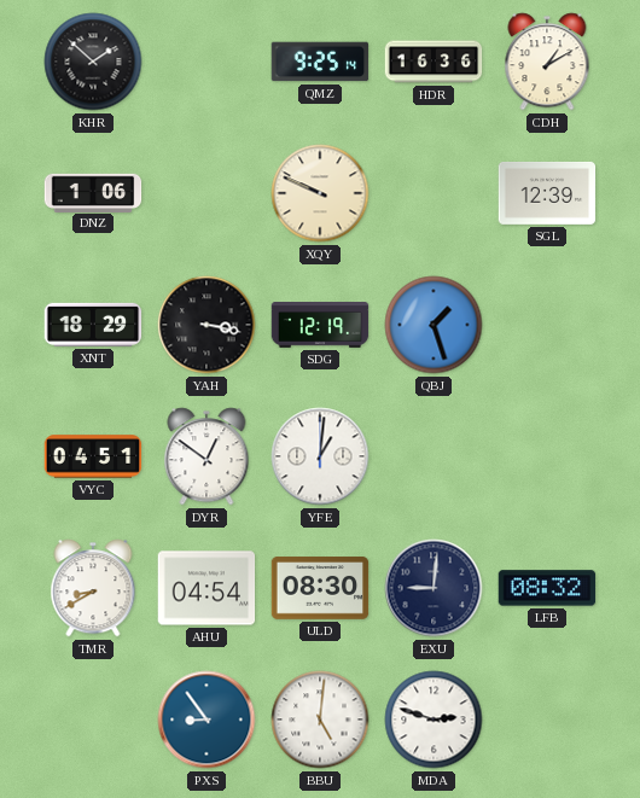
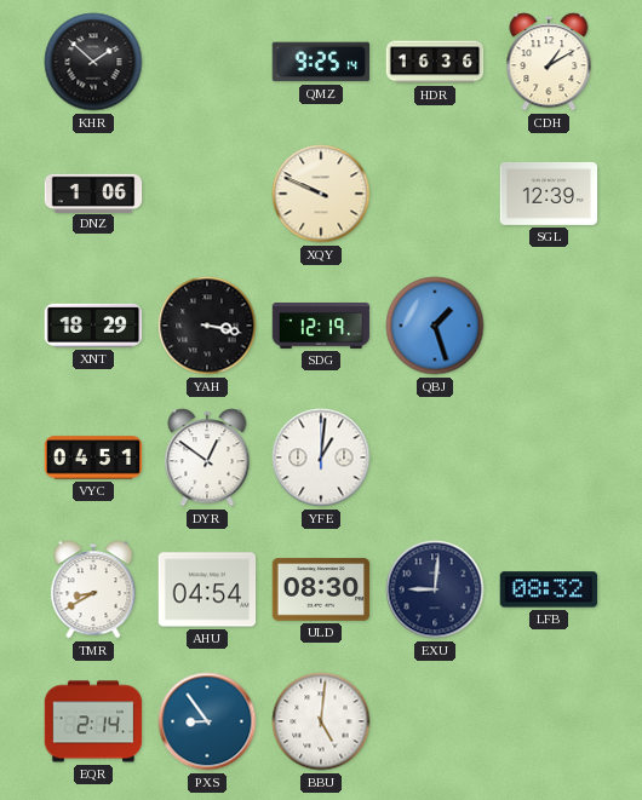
EQR: none -> 2:14
MDA: 2:48 -> none
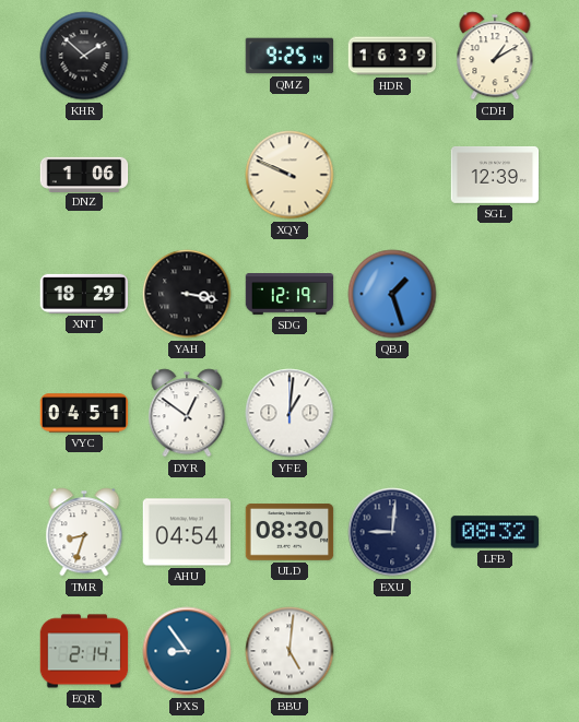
HDR: 16:36 -> 16:39
TMR: 8:40 -> 8:33
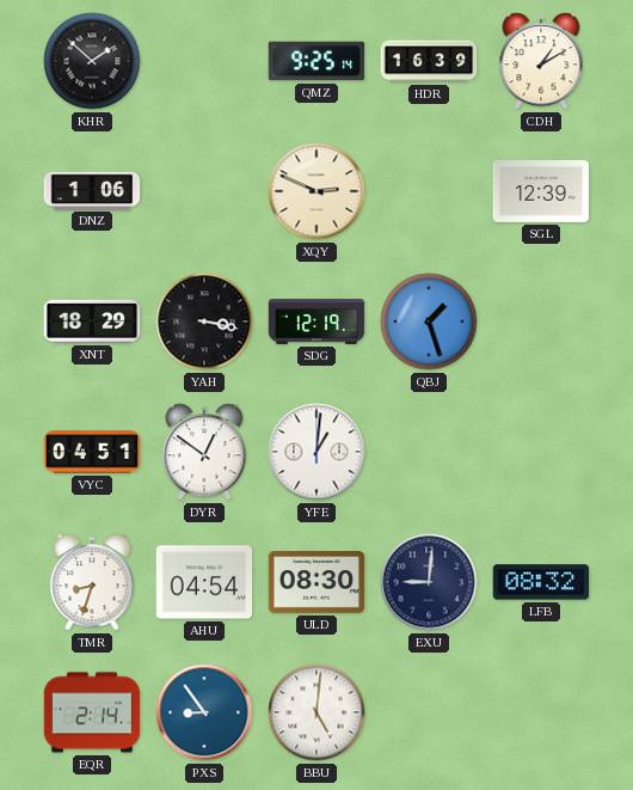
XQY: 9:49 -> 2:49
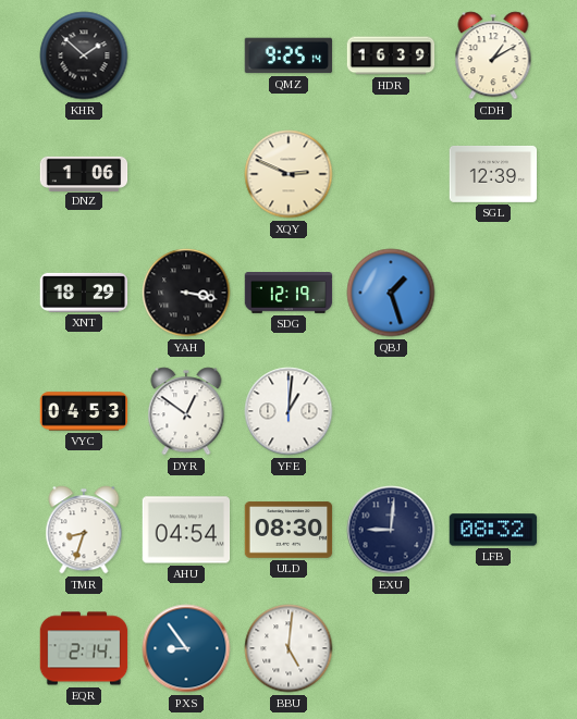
VYC: 04:51 -> 04:53
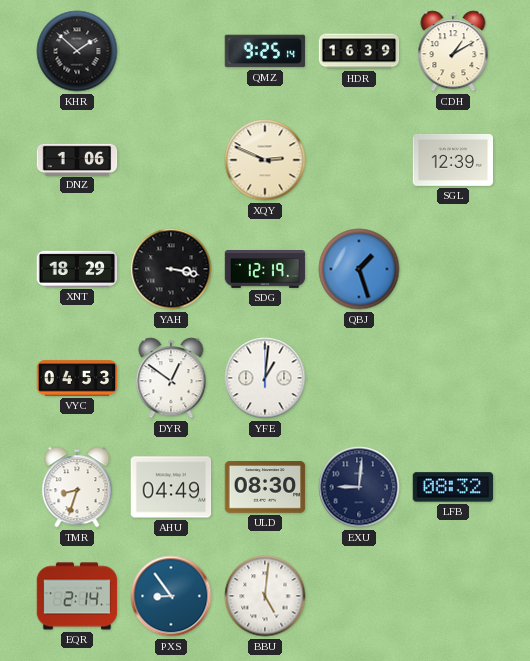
AHU: 04:54 -> 04:49
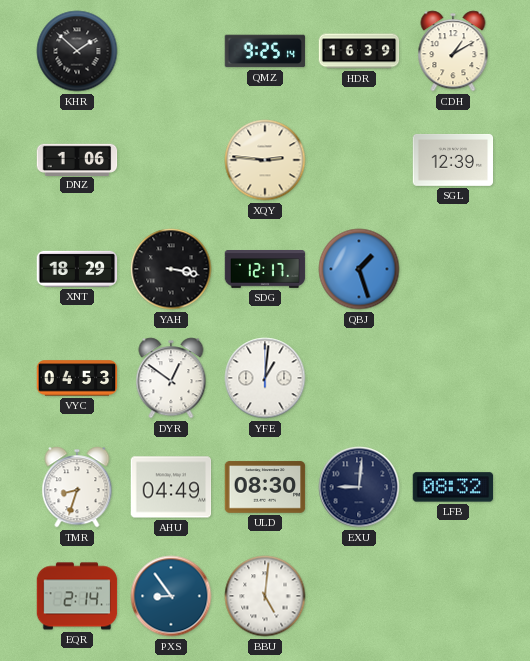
XQY: 2:49 -> 2:46
SDG: 12:19 -> 12:17
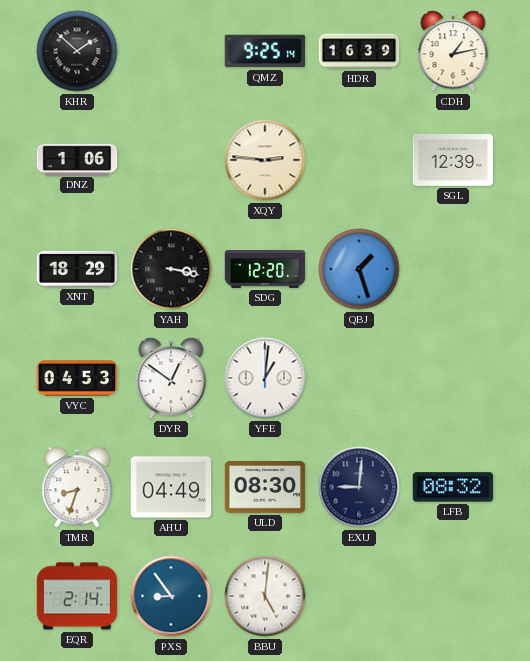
CDH: 1:10 -> 1:13
SDG: 12:17 -> 12:20
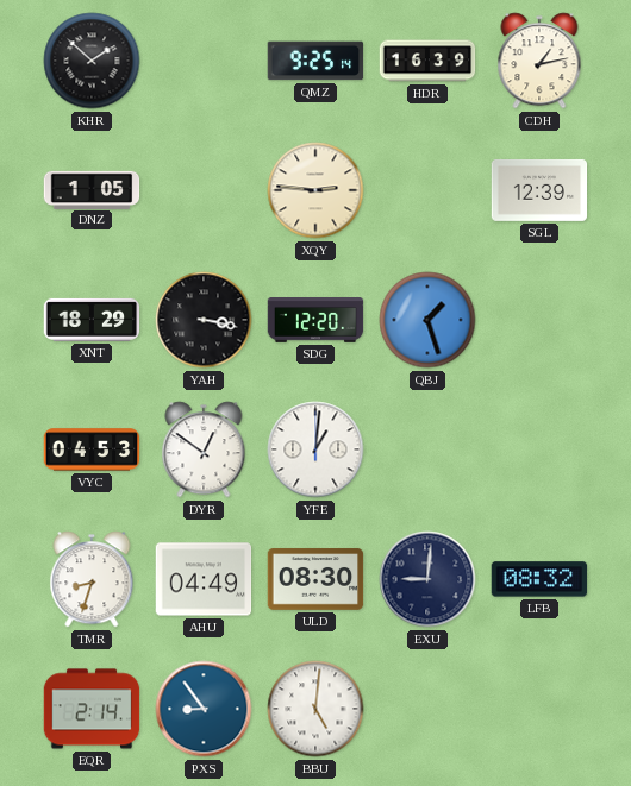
DNZ: 1:06 -> 1:05
